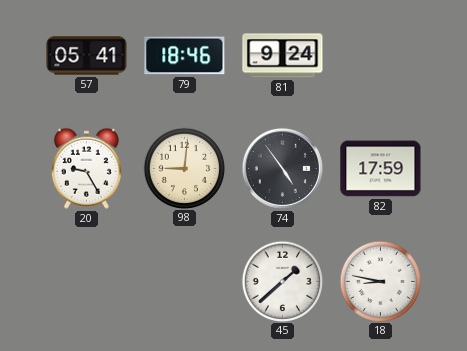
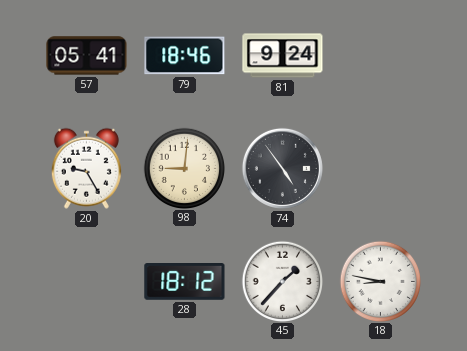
82: 17:59 -> none
28: none -> 18:12
45: 1:38 -> 1:37
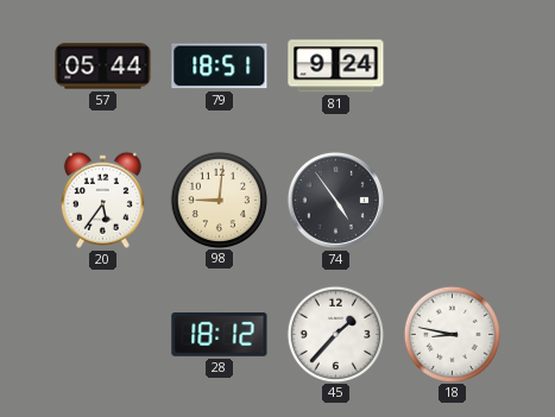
57: 05:41 -> 05:44
79: 18:46 -> 18:51
20: 9:25 -> 5:36
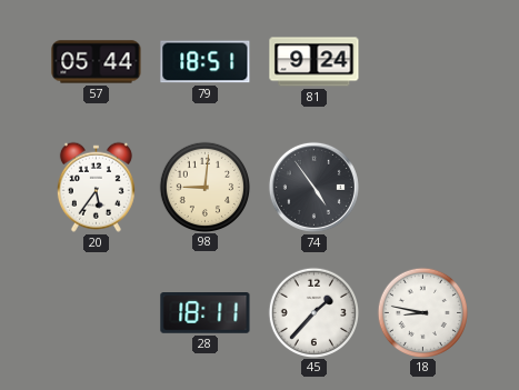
28: 18:12 -> 18:11
